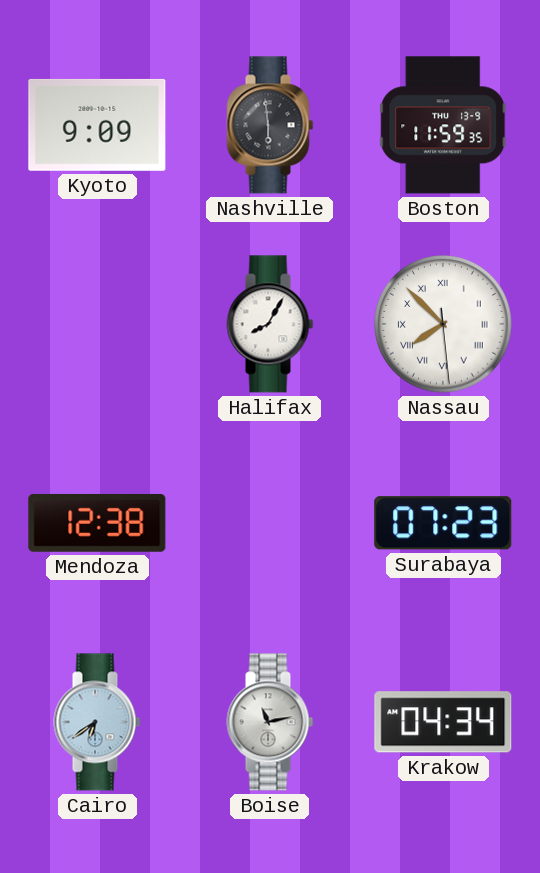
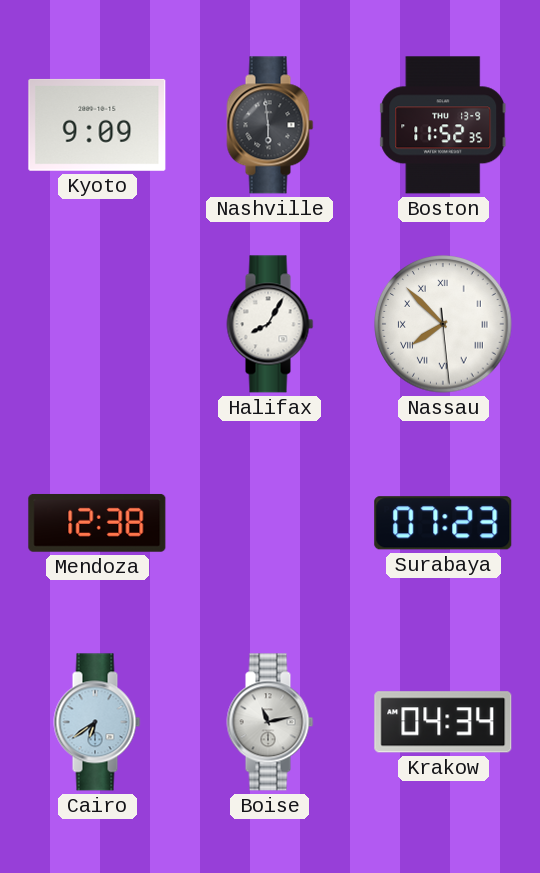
Boston: 11:59 -> 11:52
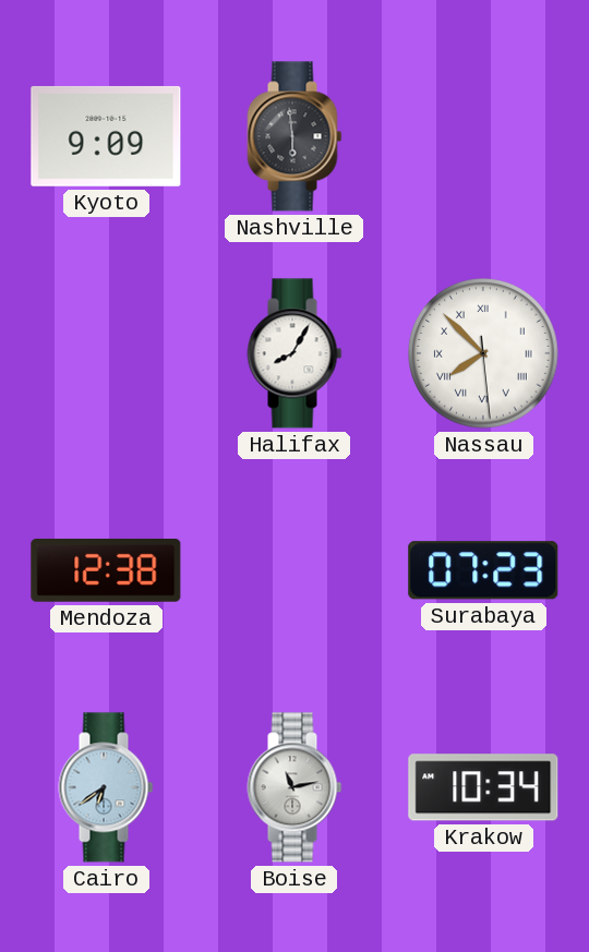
Boston: 11:52 -> none
Krakow: 04:34 -> 10:34
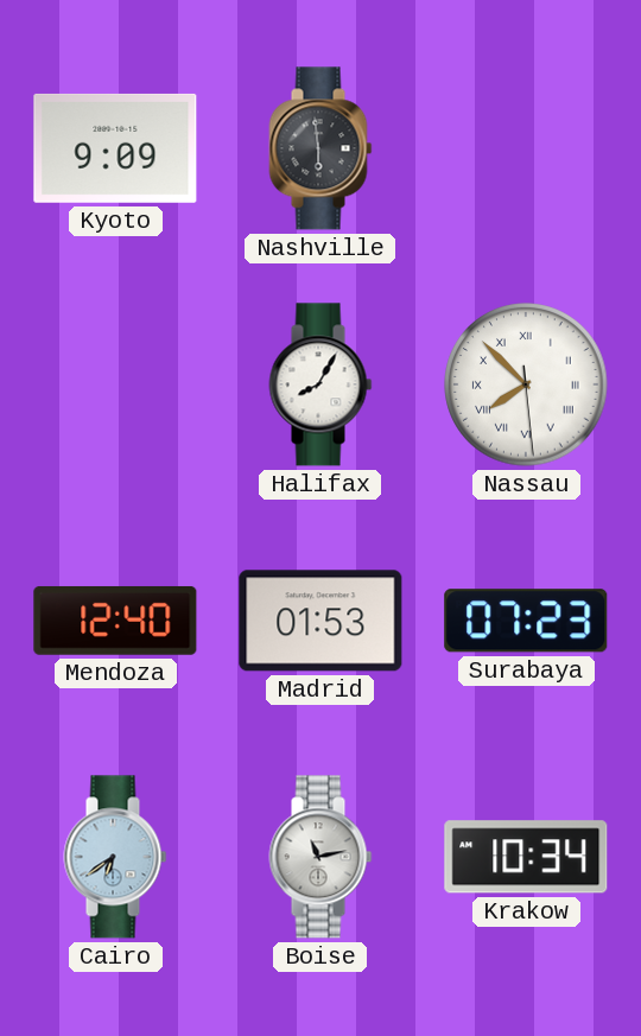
Mendoza: 12:38 -> 12:40
Madrid: none -> 01:53
